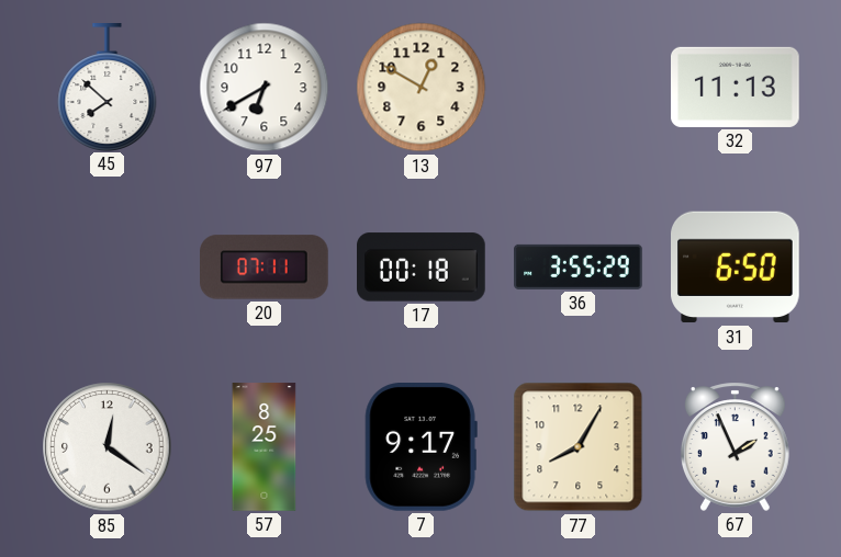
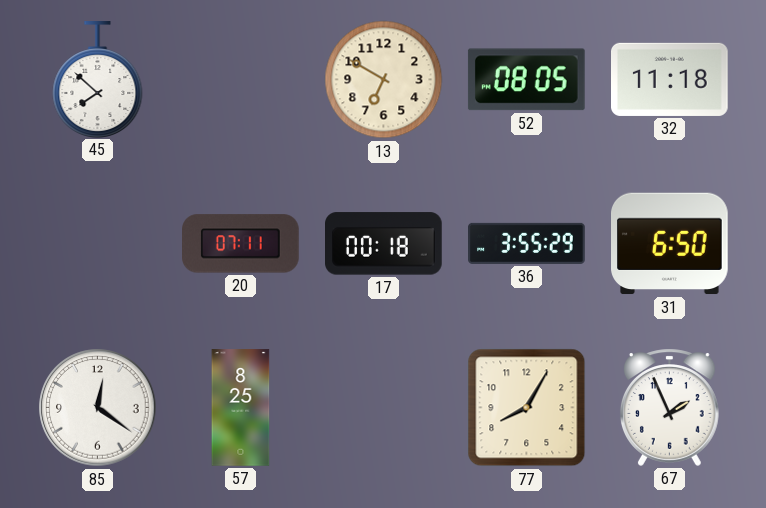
97: 6:40 -> none
13: 12:50 -> 6:50
52: none -> 08:05
32: 11:13 -> 11:18
7: 9:17 -> none
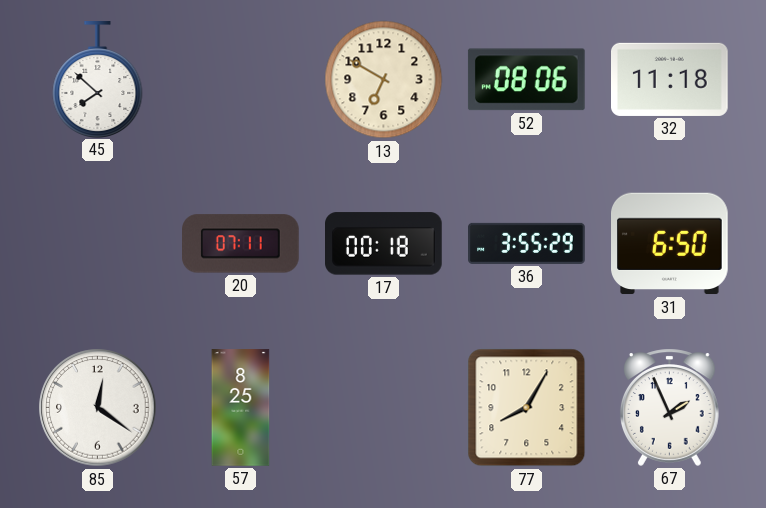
52: 08:05 -> 08:06
